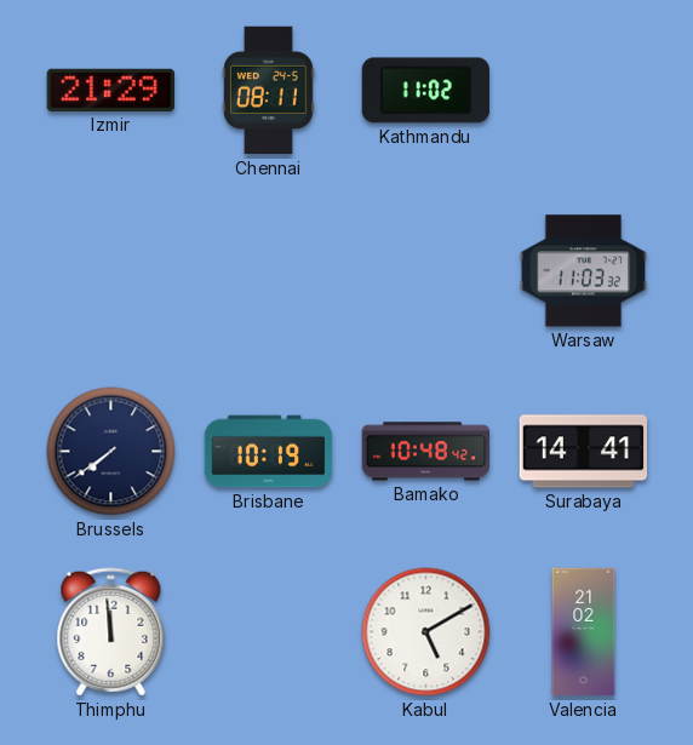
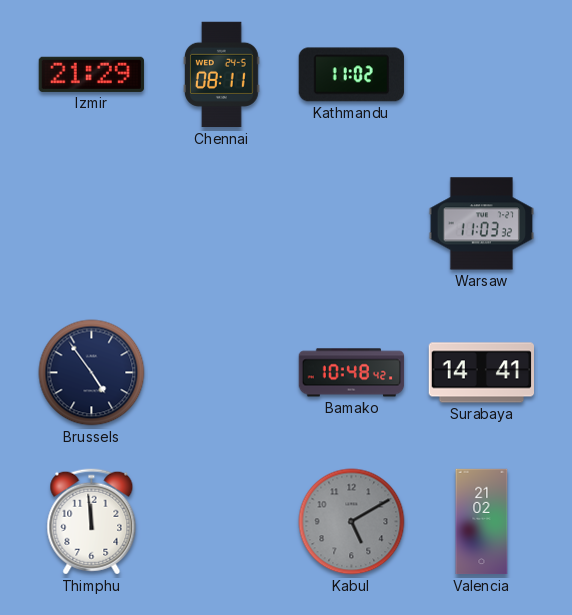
Brussels: 7:39 -> 4:54
Brisbane: 10:19 -> none
Kabul dial: white -> grey
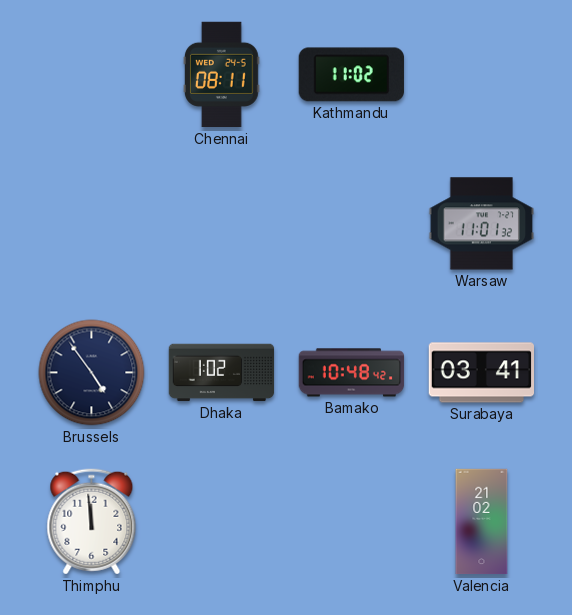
Izmir: 21:29 -> none
Warsaw: 11:03 -> 11:01
Dhaka: none -> 1:02
Surabaya: 14:41 -> 03:41
Kabul: 5:10 -> none
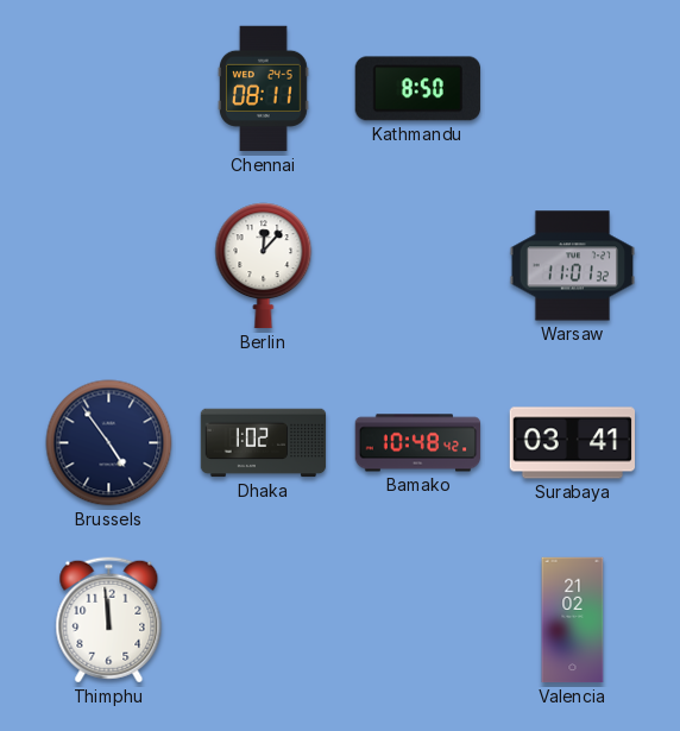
Kathmandu: 11:02 -> 8:50
Berlin: none -> 12:07
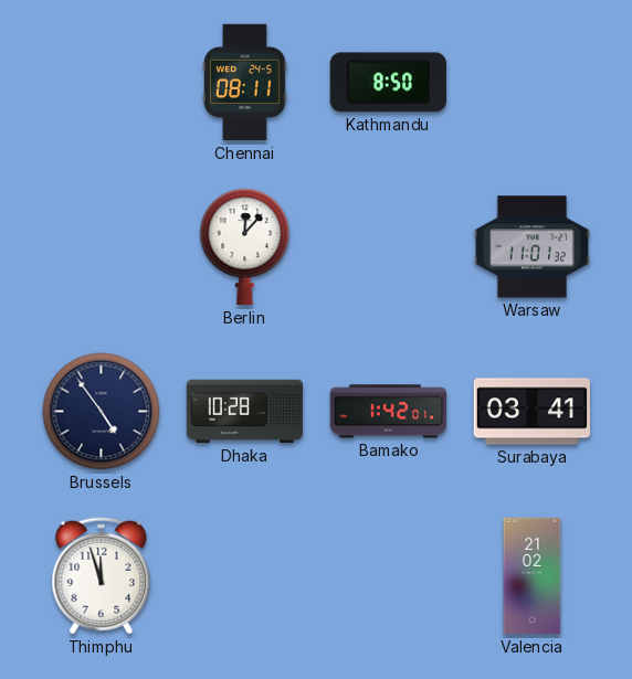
Dhaka: 1:02 -> 10:28
Bamako: 10:48 -> 1:42
Thimphu: 11:59 -> 11:57
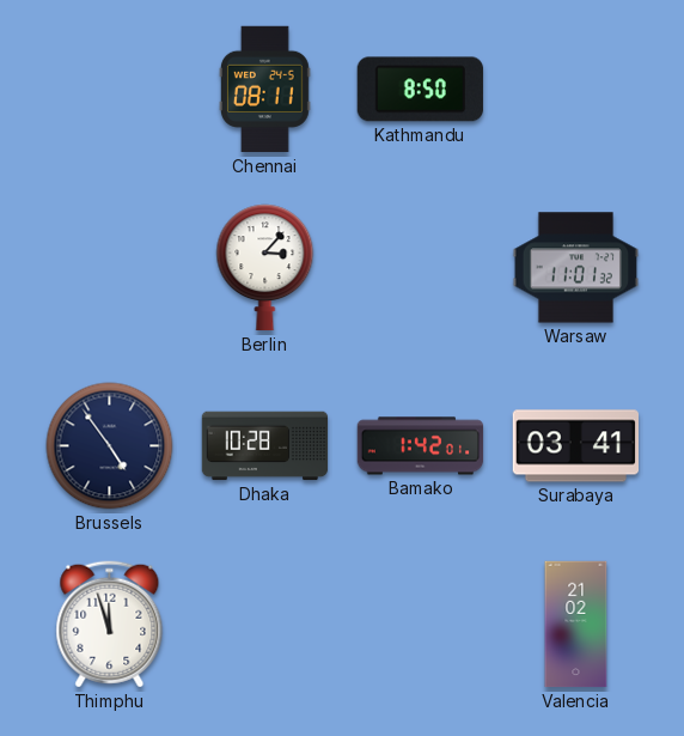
Berlin: 12:07 -> 3:07
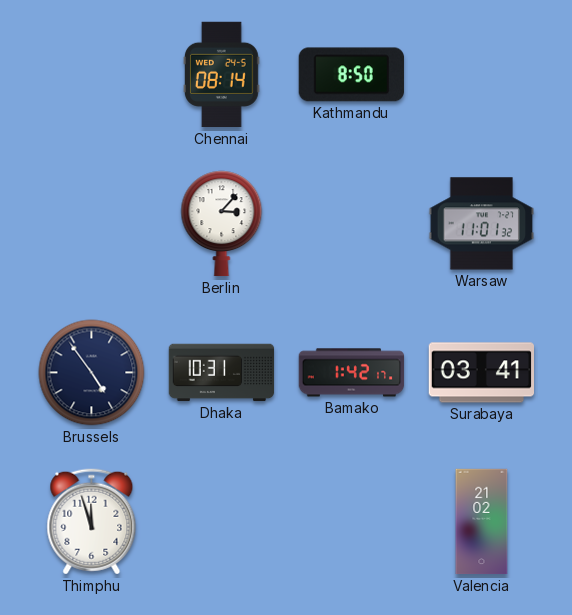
Chennai: 08:11 -> 08:14
Dhaka: 10:28 -> 10:31
Bamako: 1:42:01 -> 1:42:17
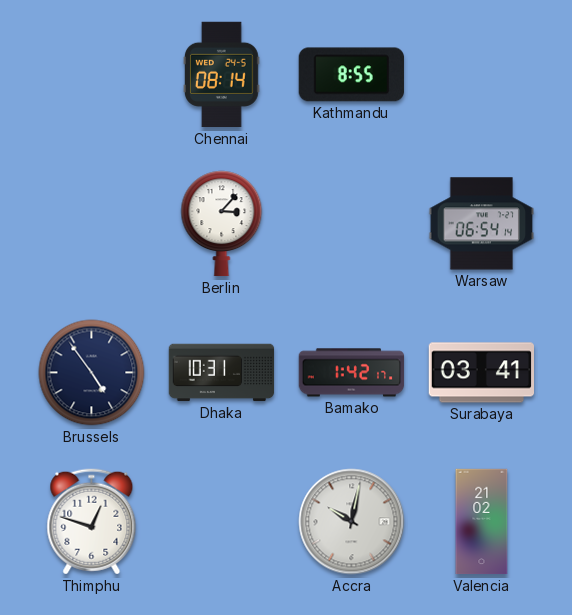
Kathmandu: 8:50 -> 8:55
Warsaw: 11:01 -> 06:54
Thimphu: 11:57 -> 12:48
Accra: none -> 10:02
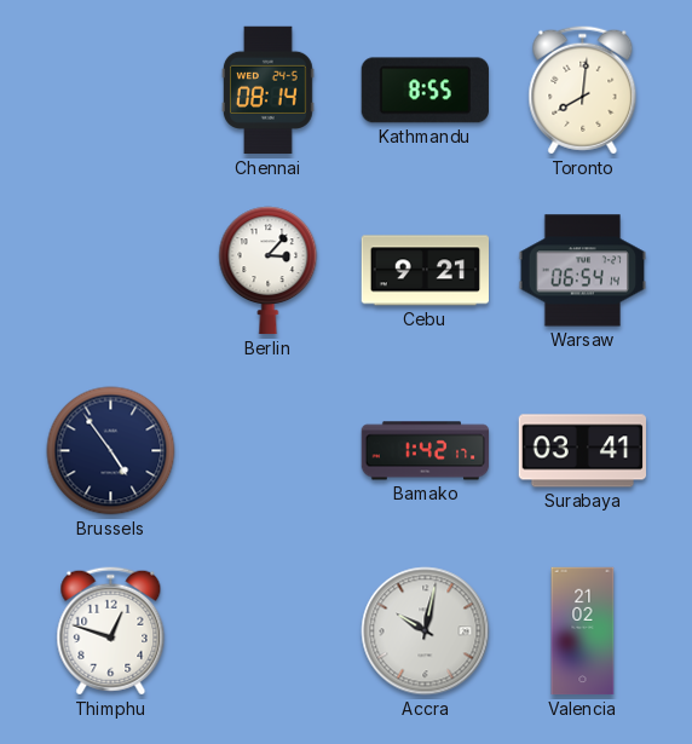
Toronto: none -> 8:01
Cebu: none -> 9:21
Dhaka: 10:31 -> none
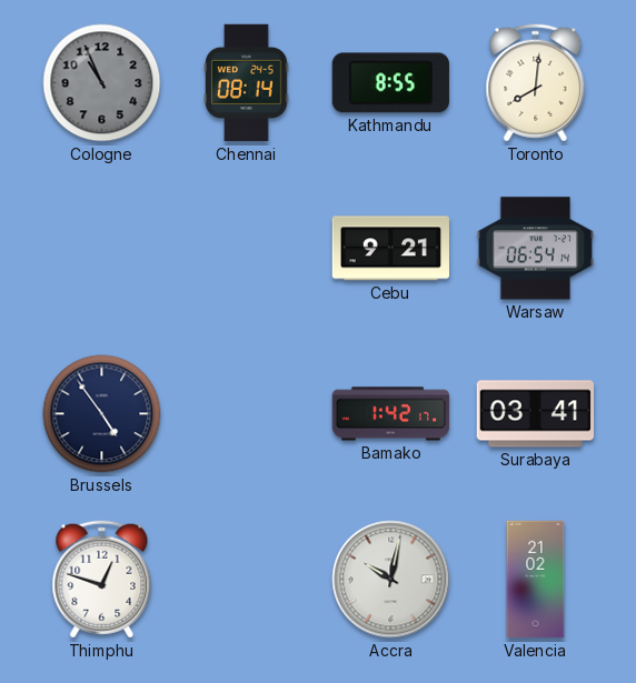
Cologne: none -> 10:56
Berlin: 3:07 -> none
